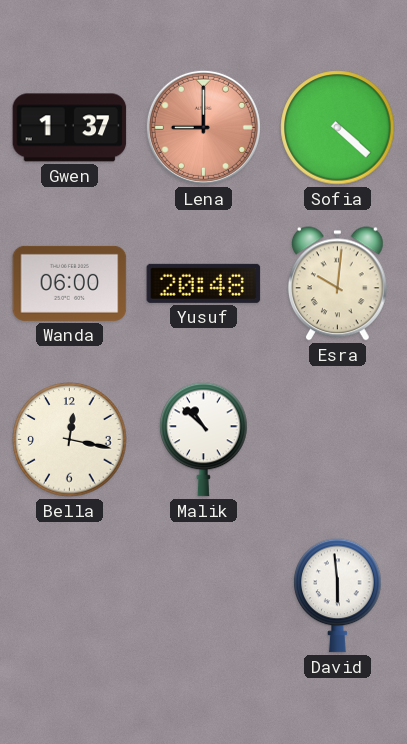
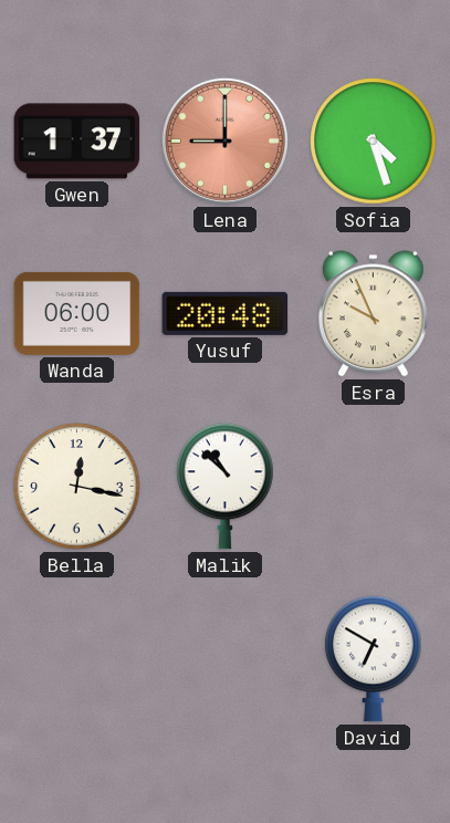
Sofia: 4:22 -> 4:27
Esra: 10:01 -> 9:56
David: 5:59 -> 6:50
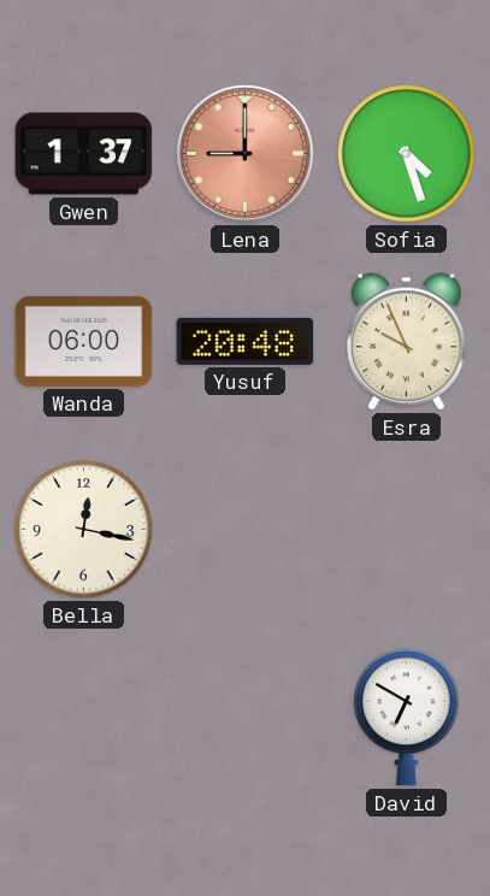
Malik: 10:52 -> none
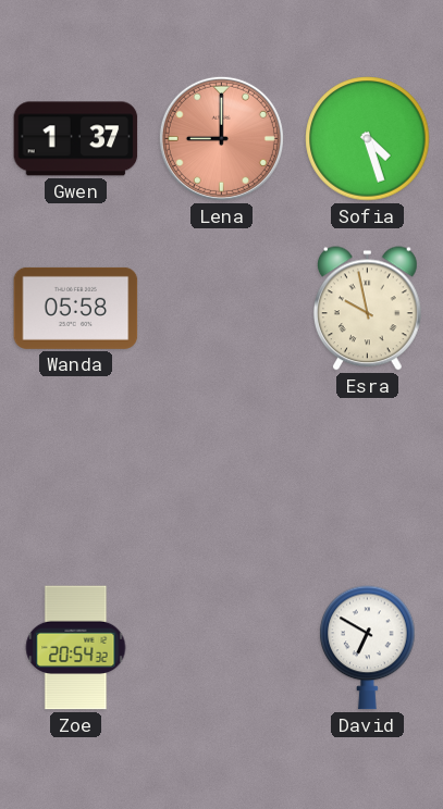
Wanda: 06:00 -> 05:58
Yusuf: 20:48 -> none
Esra: 9:56 -> 9:58
Bella: 12:17 -> none
Zoe: none -> 20:54
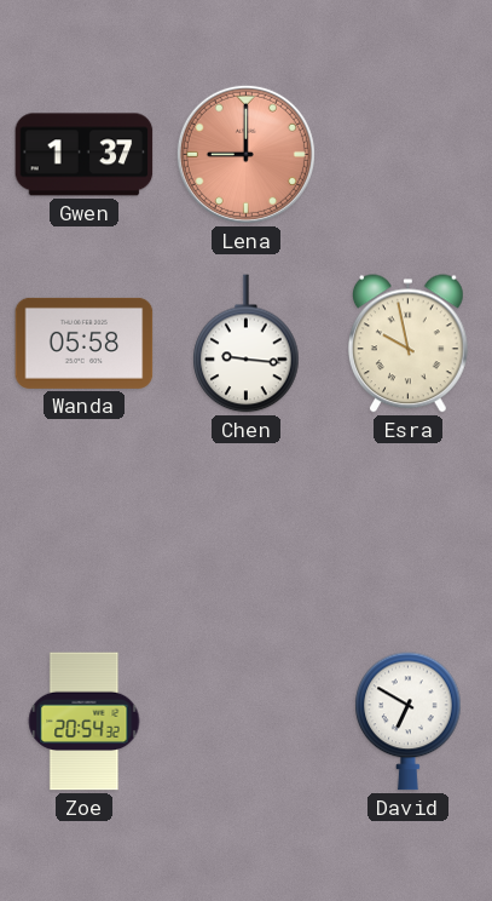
Sofia: 4:27 -> none
Chen: none -> 9:16
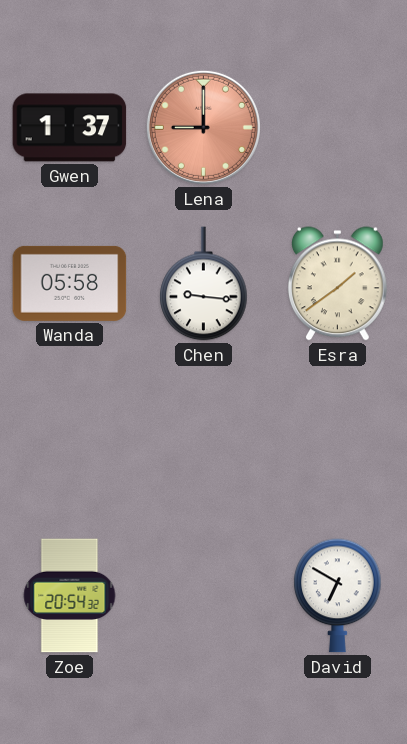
Esra: 9:58 -> 1:39
